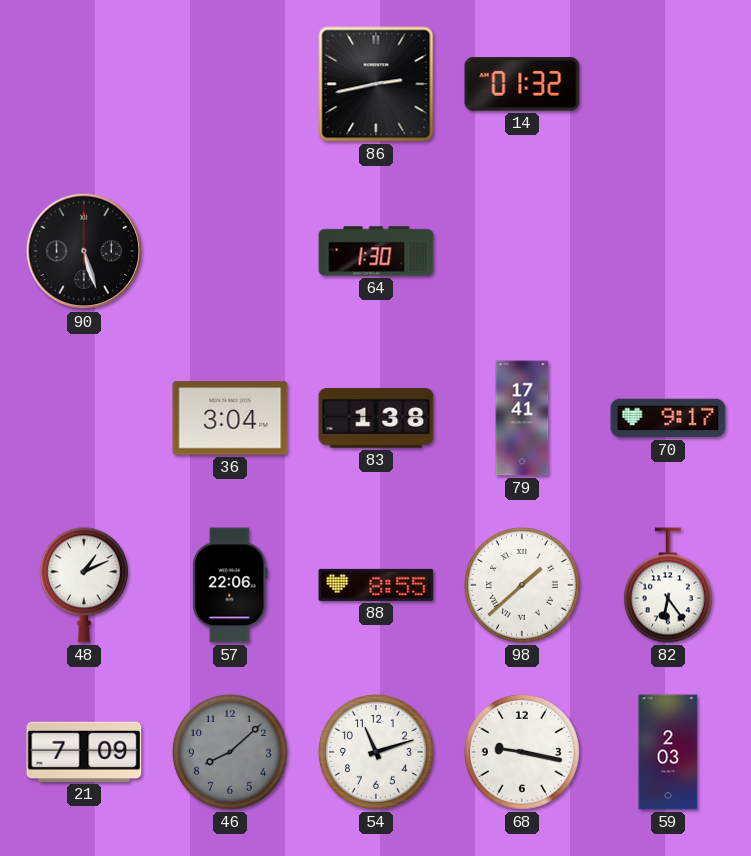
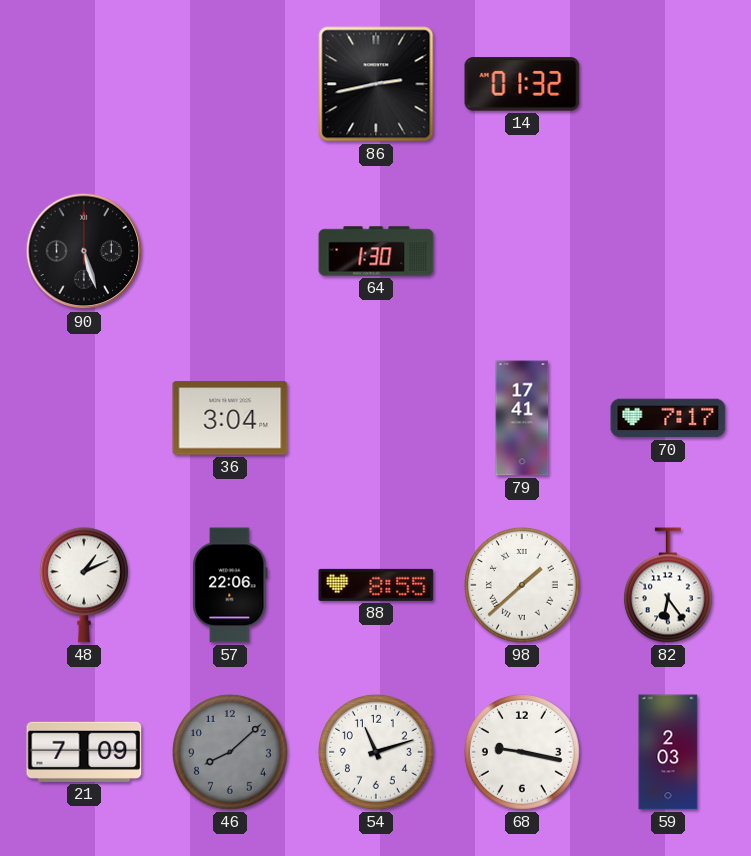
83: 1:38 -> none
70: 9:17 -> 7:17
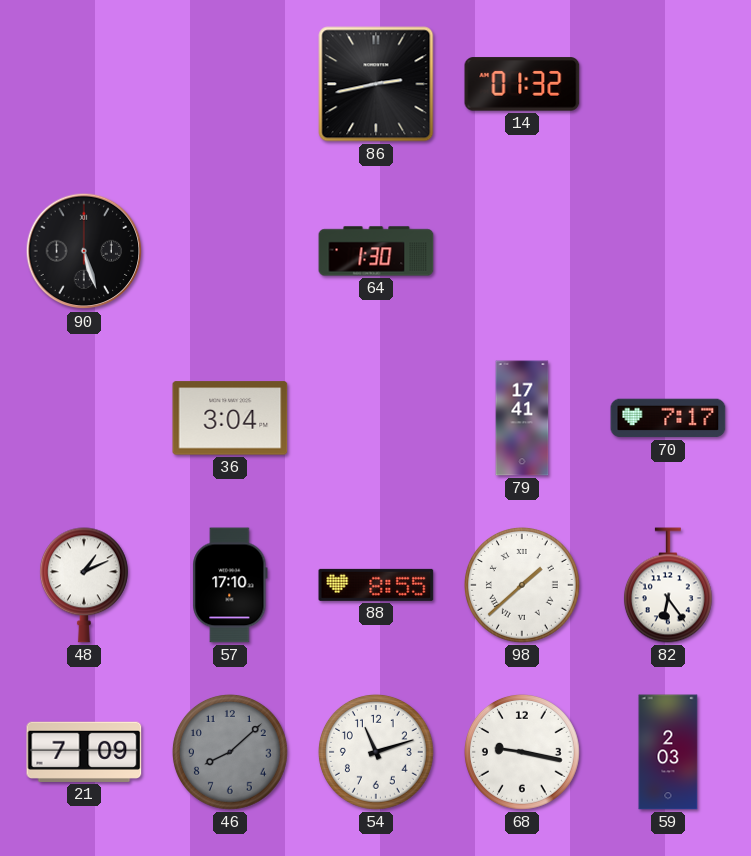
57: 22:06 -> 17:10
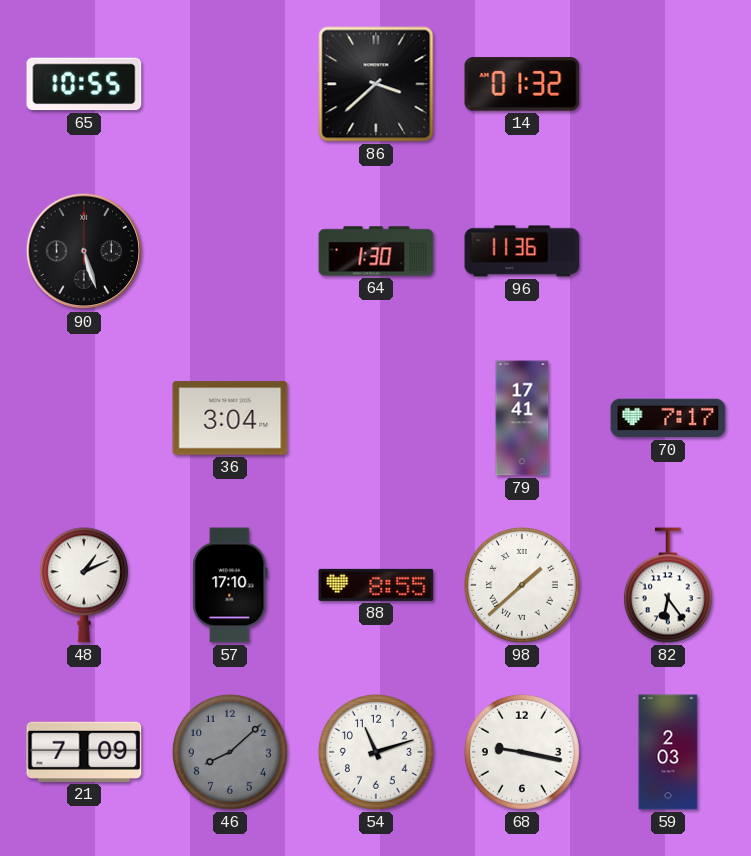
65: none -> 10:55
86: 2:43 -> 3:38
96: none -> 11:36
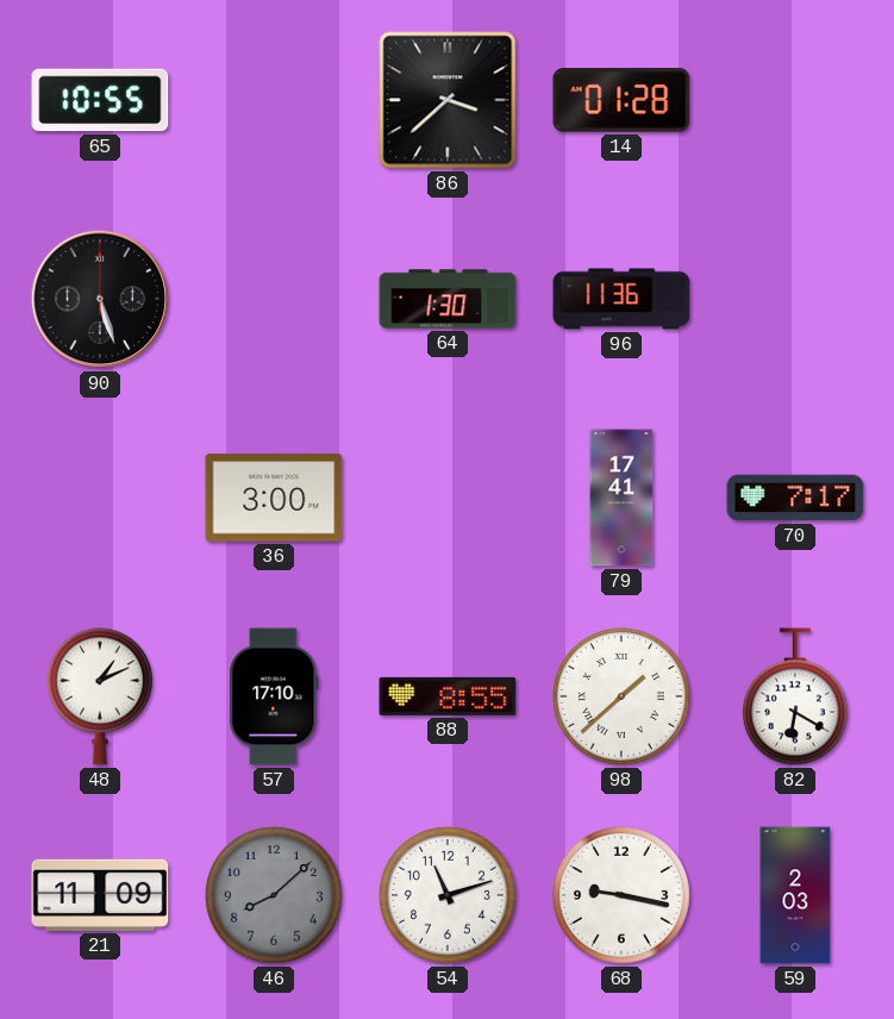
14: 01:32 -> 01:28
36: 3:04 -> 3:00
82: 6:24 -> 6:20
21: 7:09 -> 11:09
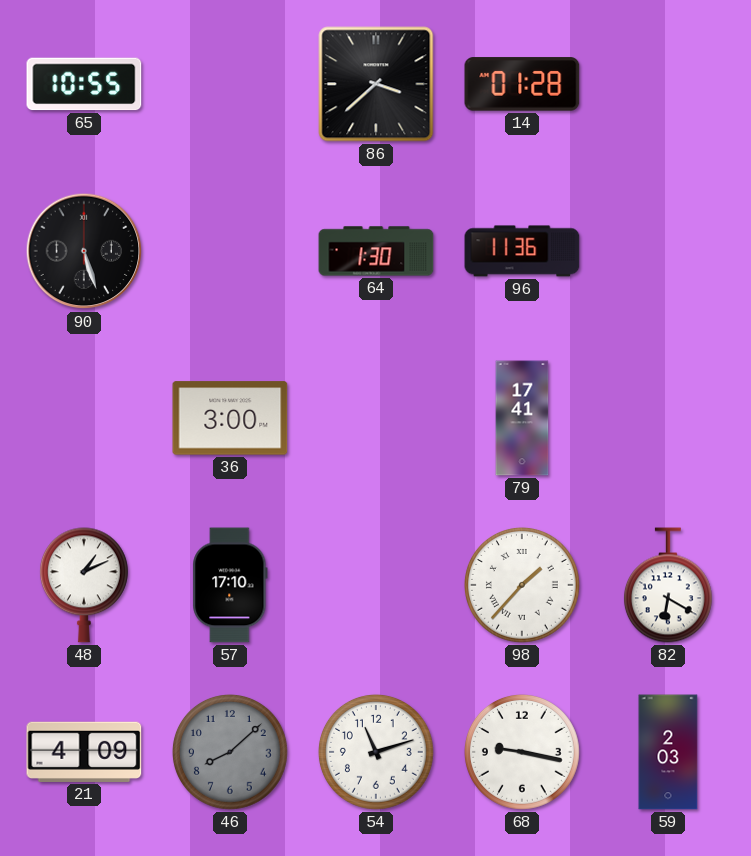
70: 7:17 -> none
88: 8:55 -> none
98: 1:38 -> 1:37
21: 11:09 -> 4:09
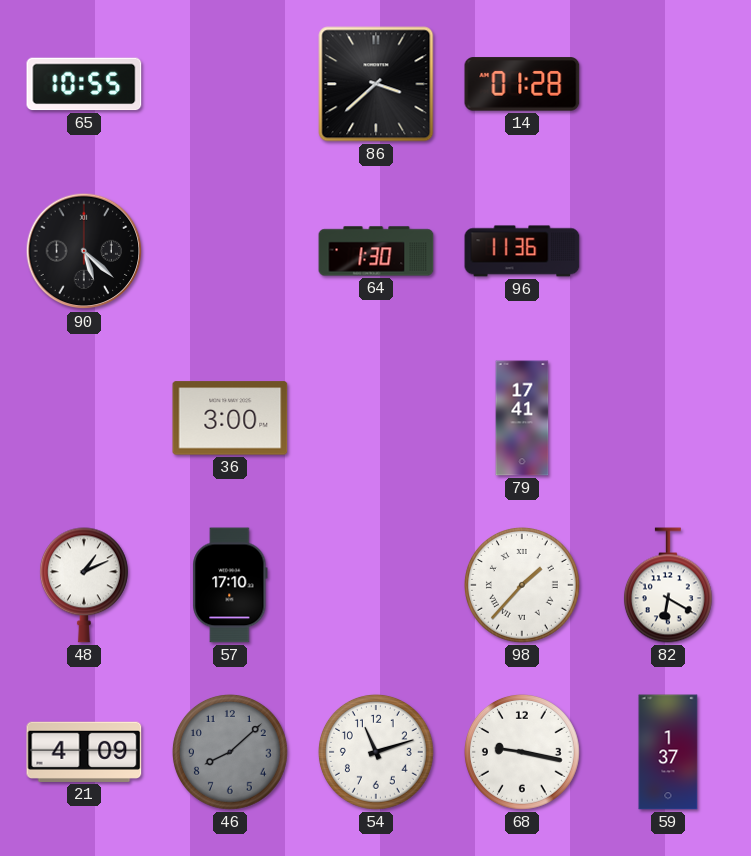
90: 5:27 -> 5:22
59: 2:03 -> 1:37
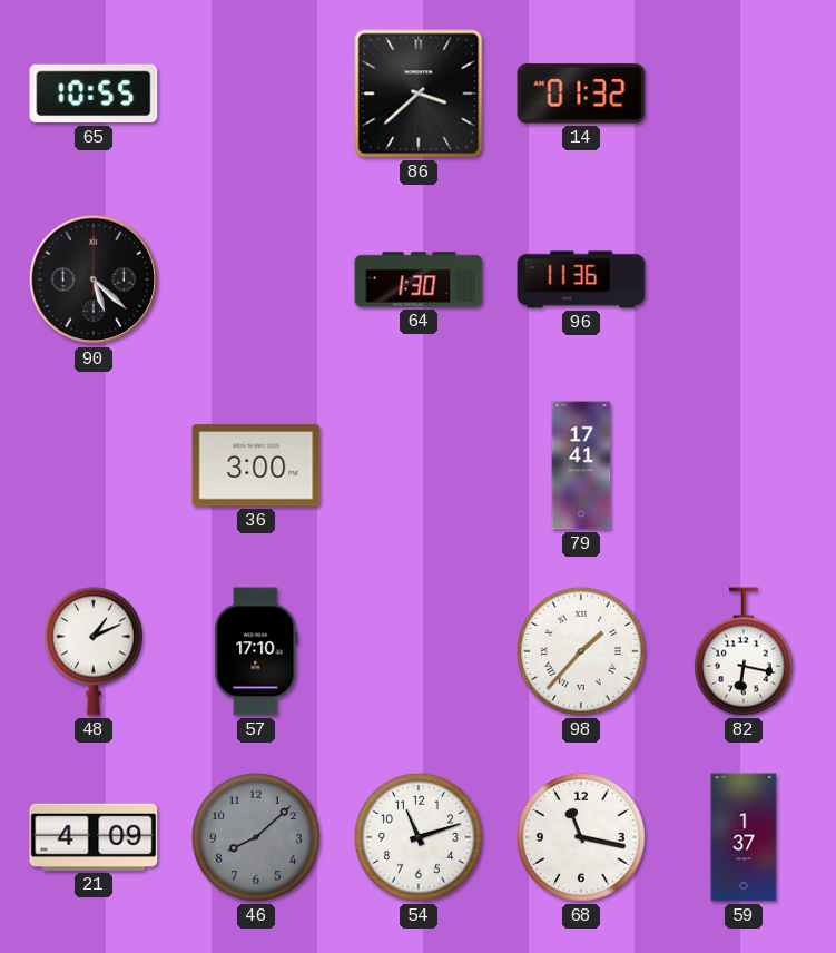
14: 01:28 -> 01:32
82: 6:20 -> 6:17
68: 9:17 -> 11:17
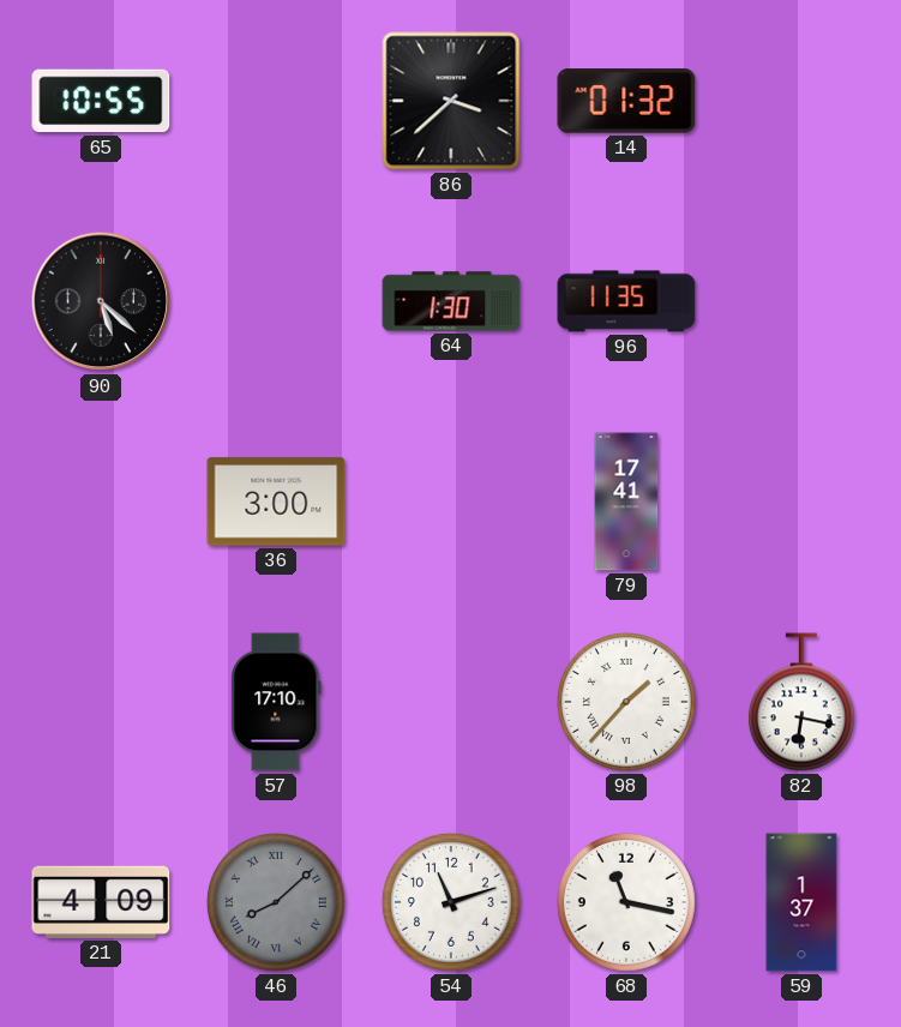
96: 11:36 -> 11:35
48: 1:11 -> none
46 numerals: Arabic -> Roman
